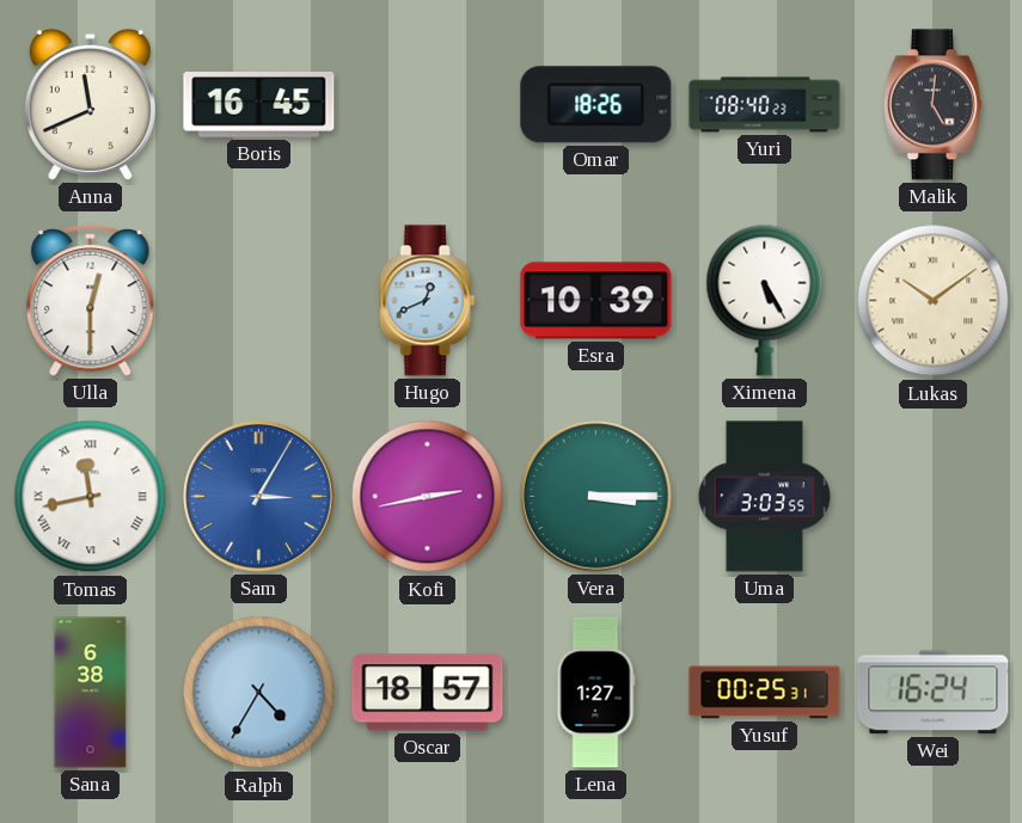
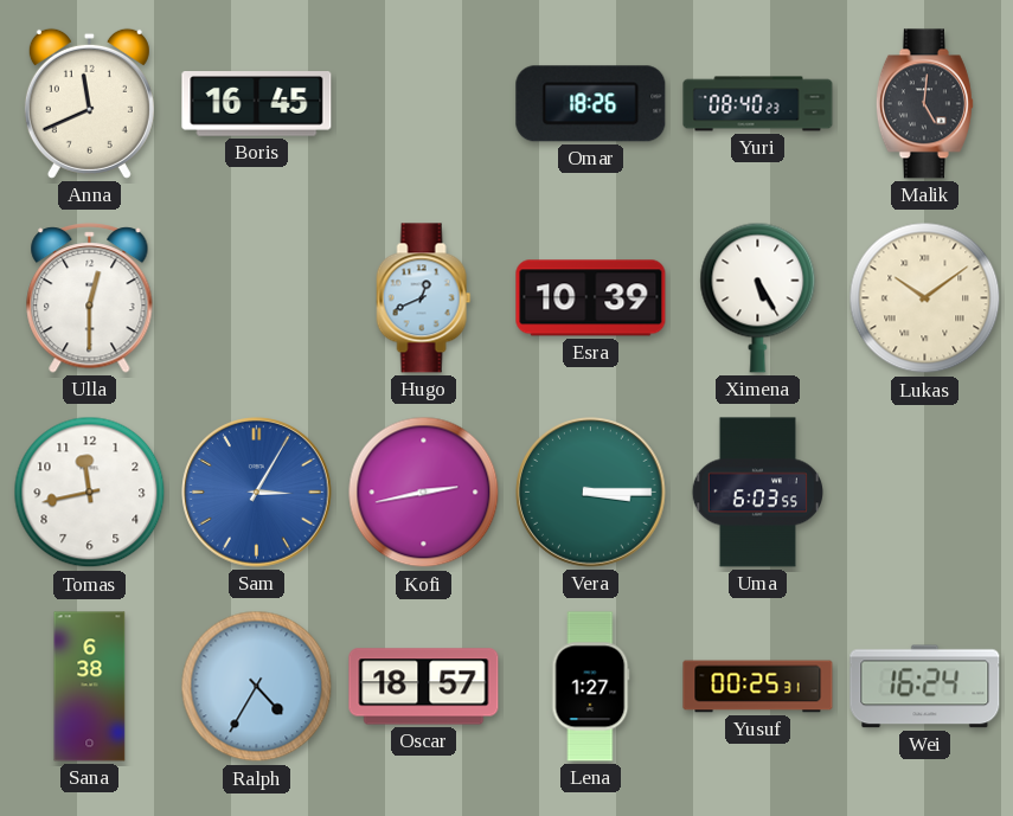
Tomas numerals: Roman -> Arabic
Uma: 3:03 -> 6:03
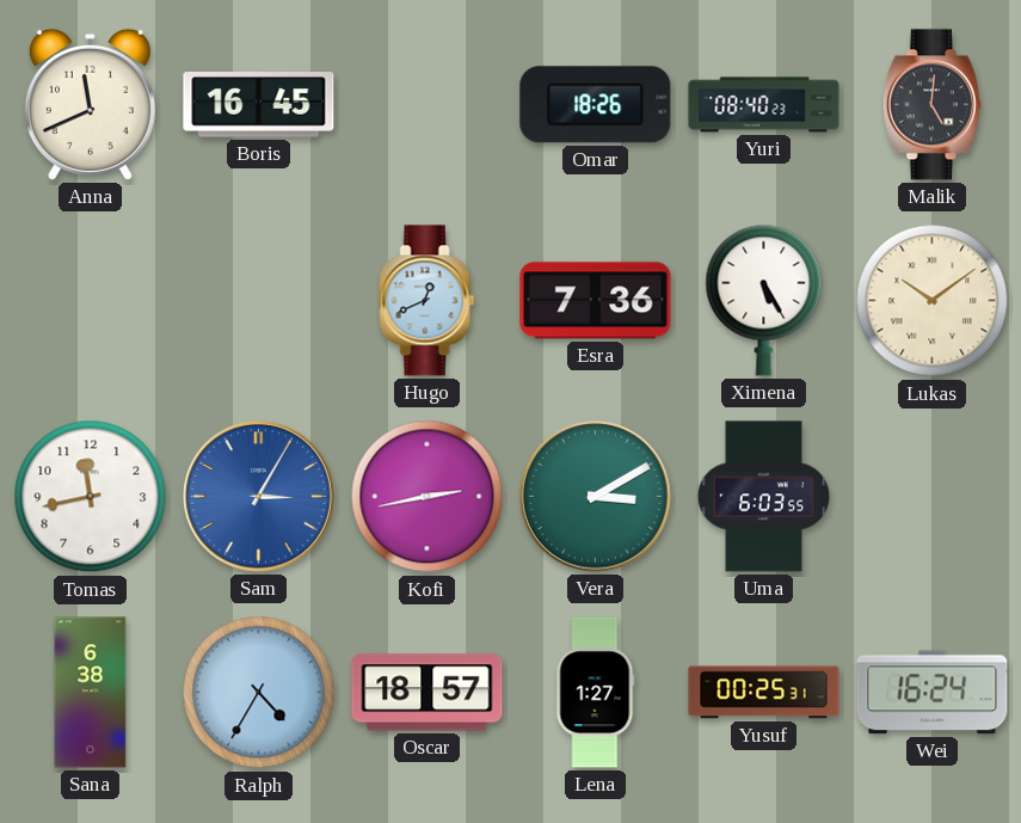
Ulla: 12:30 -> none
Esra: 10:39 -> 7:36
Vera: 3:15 -> 3:10
